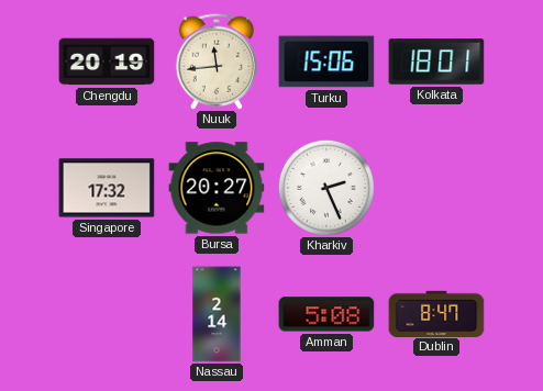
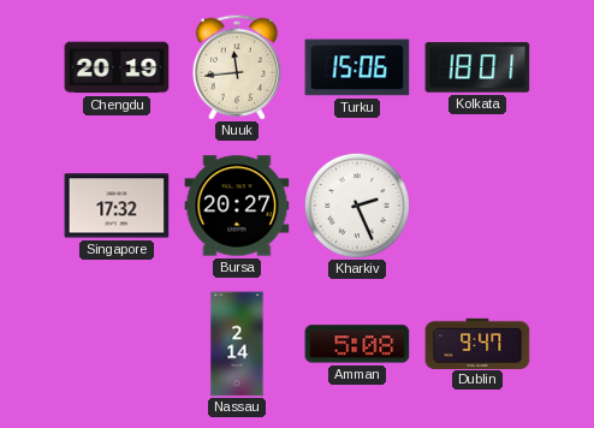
Dublin: 8:47 -> 9:47
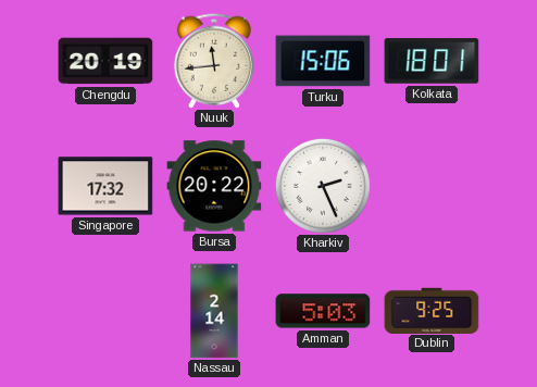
Bursa: 20:27 -> 20:22
Amman: 5:08 -> 5:03
Dublin: 9:47 -> 9:25
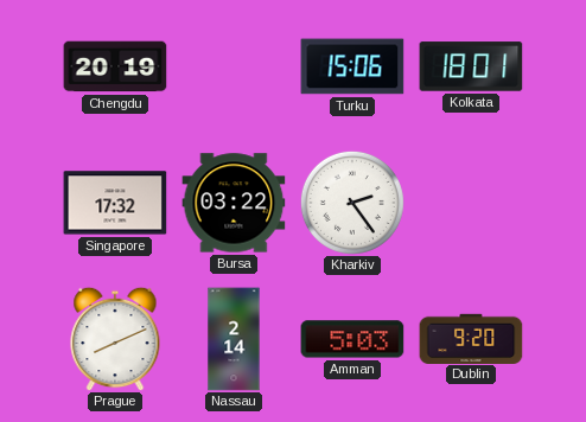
Nuuk: 11:44 -> none
Bursa: 20:22 -> 03:22
Kharkiv: 2:26 -> 2:24
Prague: none -> 8:11
Dublin: 9:25 -> 9:20
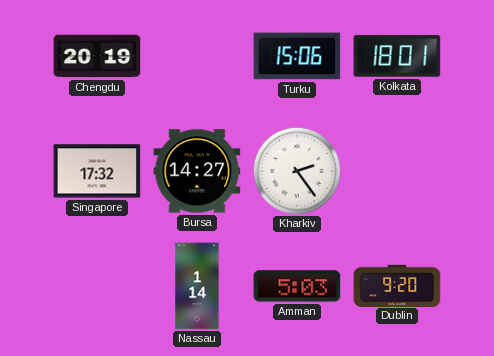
Bursa: 03:22 -> 14:27
Prague: 8:11 -> none
Nassau: 2:14 -> 1:14
